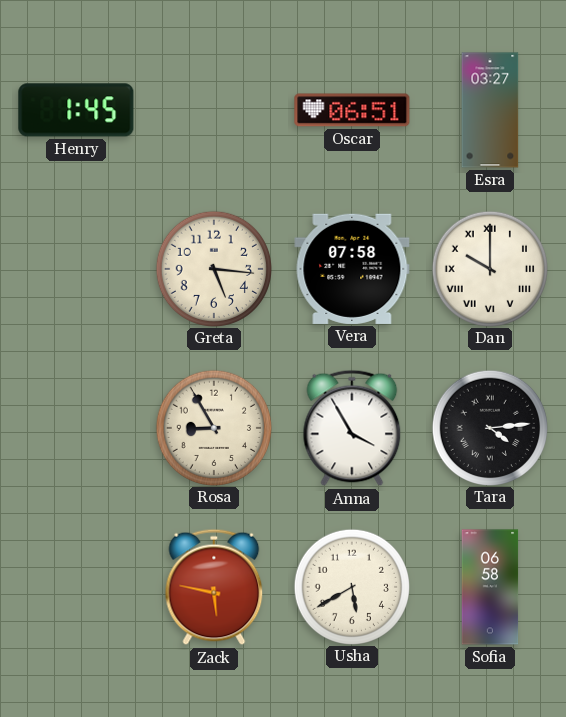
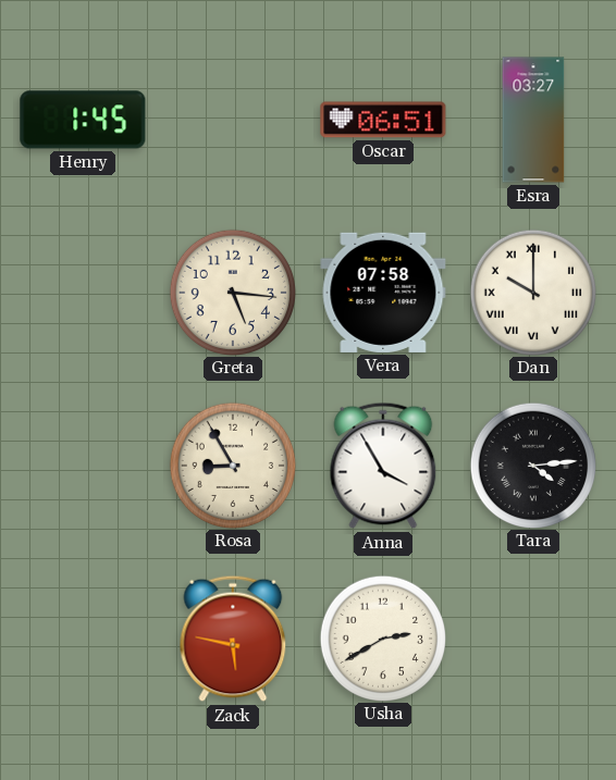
Usha: 5:40 -> 2:40
Sofia: 06:58 -> none
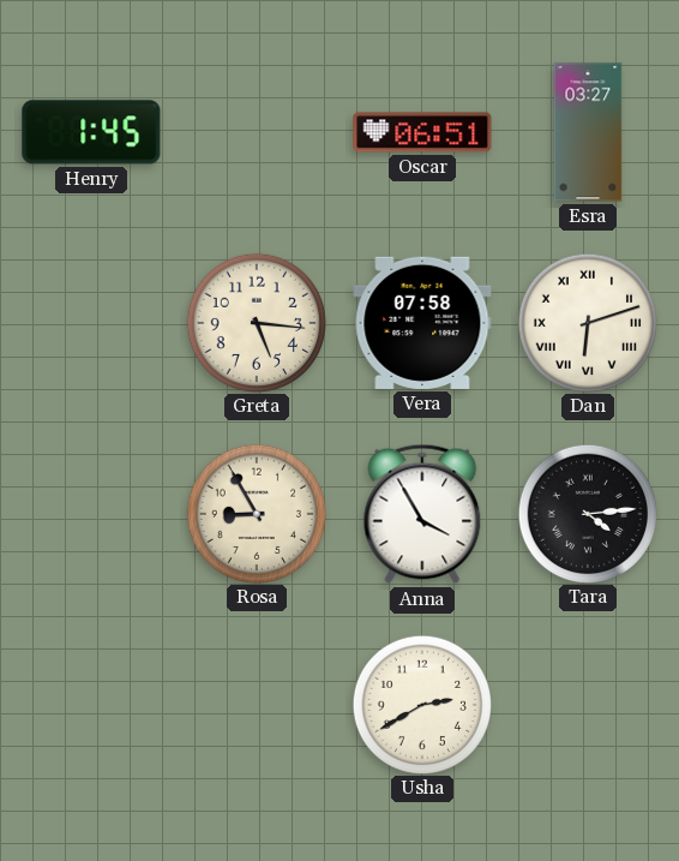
Dan: 10:00 -> 6:12
Zack: 5:47 -> none
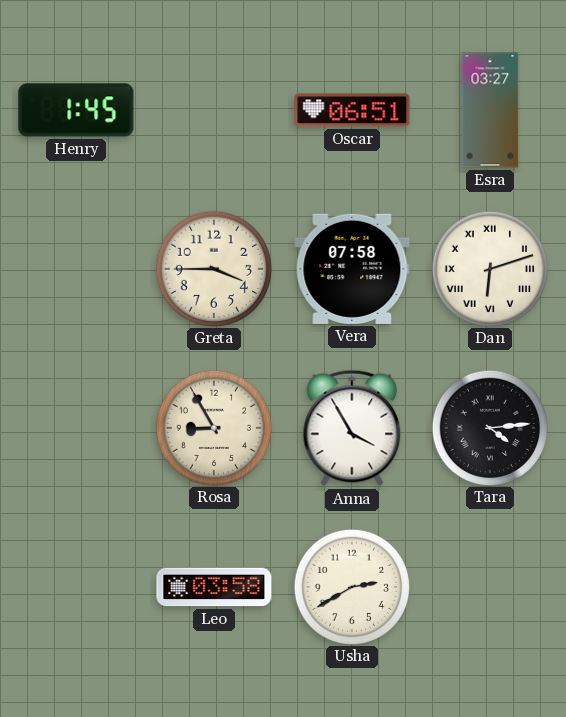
Greta: 5:16 -> 3:45
Leo: none -> 03:58
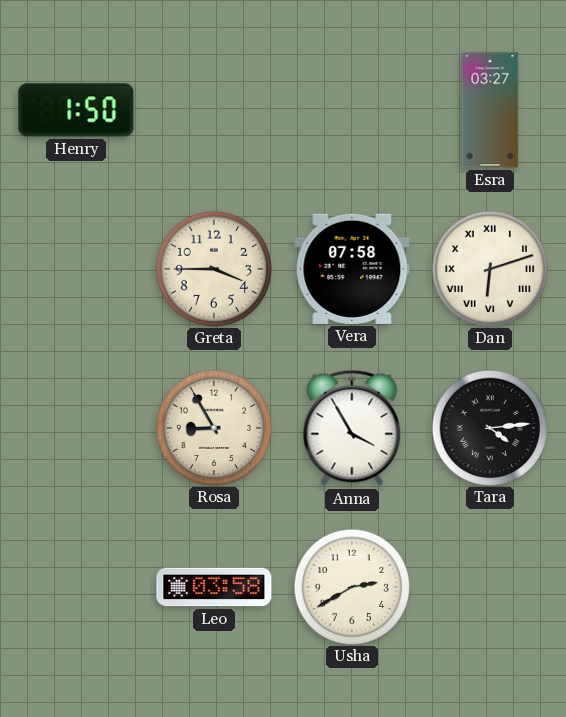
Henry: 1:45 -> 1:50
Oscar: 06:51 -> none
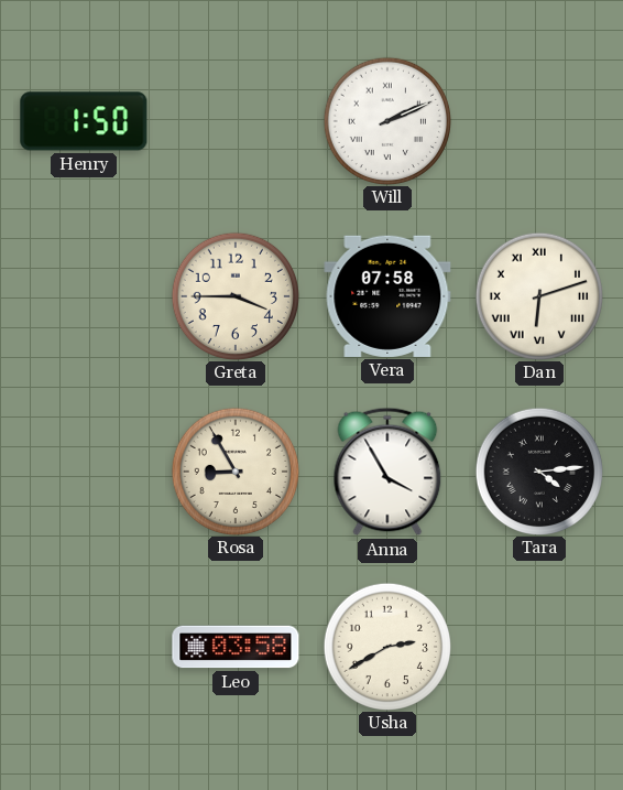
Will: none -> 2:11
Esra: 03:27 -> none
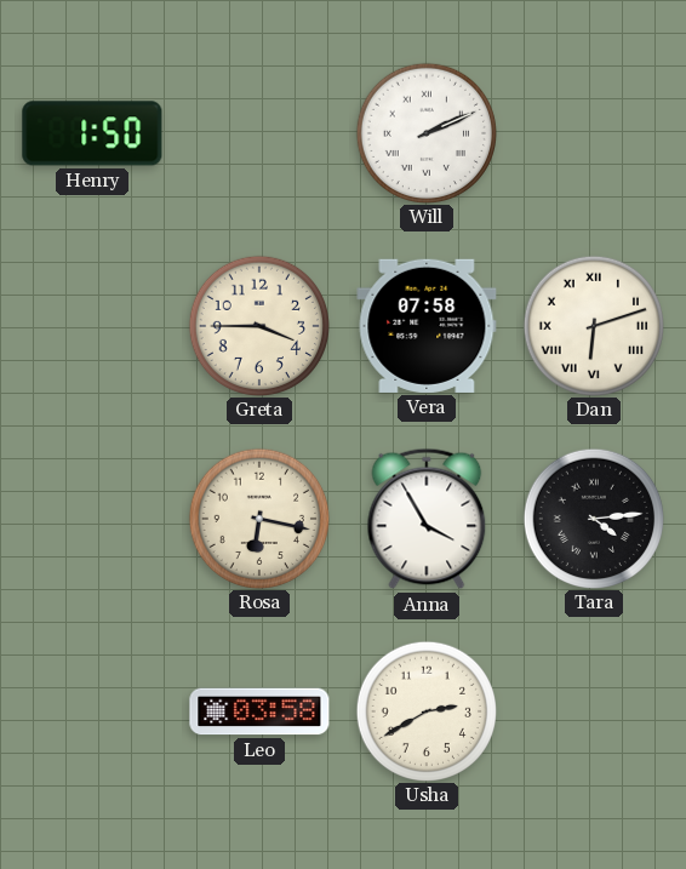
Rosa: 8:55 -> 6:17
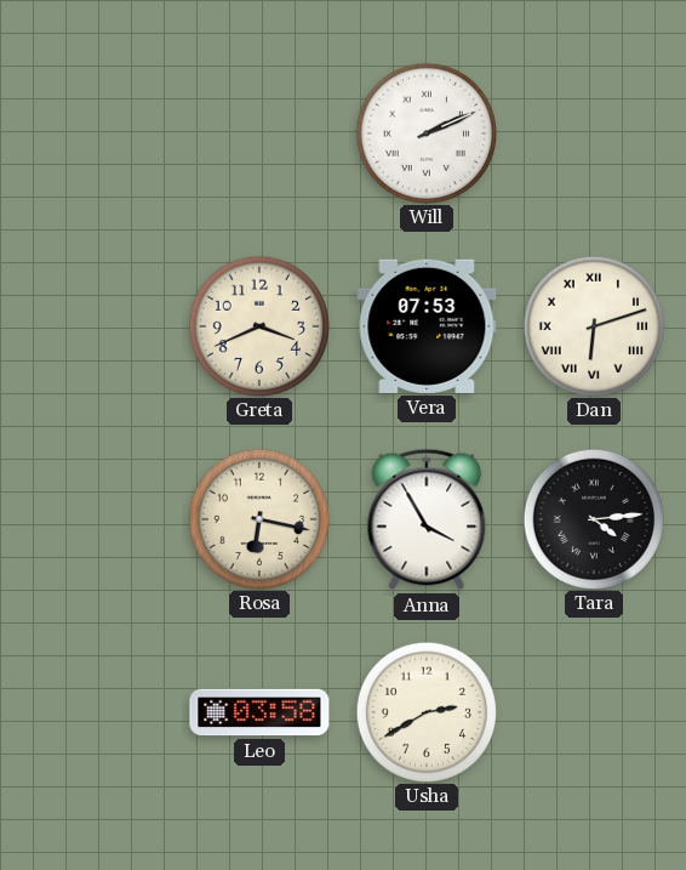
Henry: 1:50 -> none
Greta: 3:45 -> 3:41
Vera: 07:58 -> 07:53
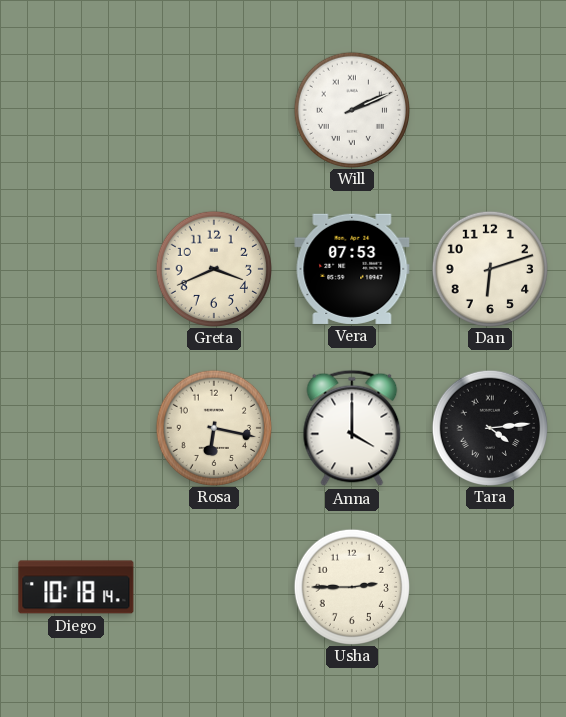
Dan numerals: Roman -> Arabic
Anna: 3:55 -> 4:00
Diego: none -> 10:18
Leo: 03:58 -> none
Usha: 2:40 -> 2:45
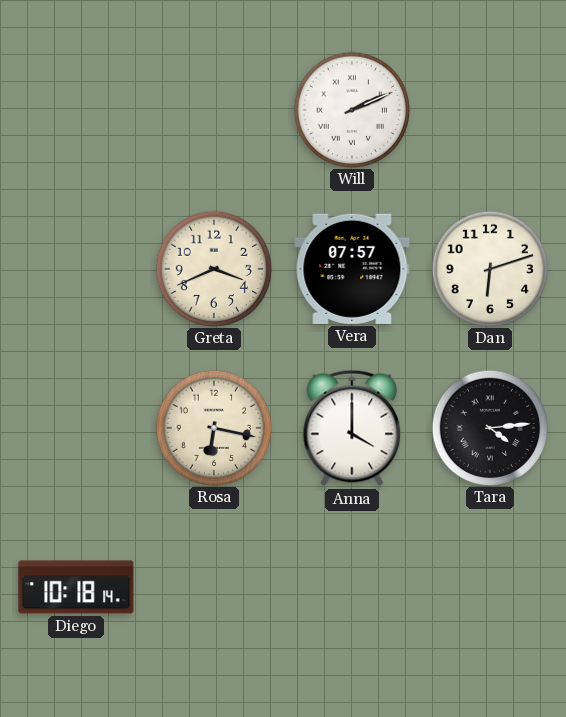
Vera: 07:53 -> 07:57
Usha: 2:45 -> none
